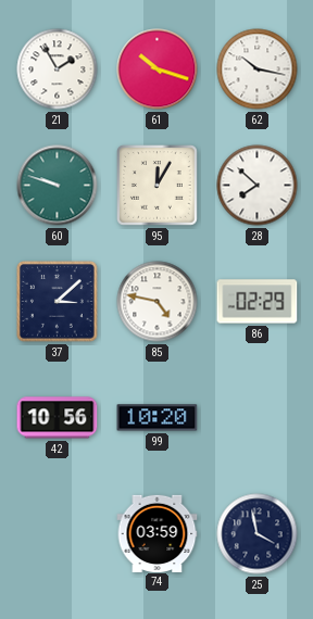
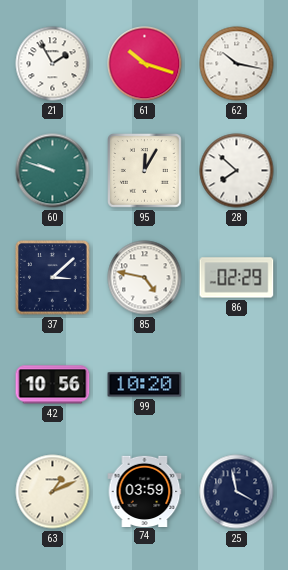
63: none -> 1:11
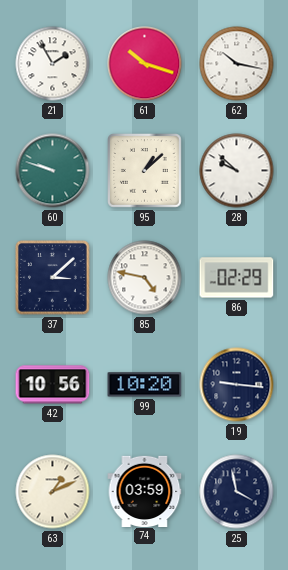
95: 12:05 -> 1:08
28: 7:52 -> 9:52
19: none -> 9:16
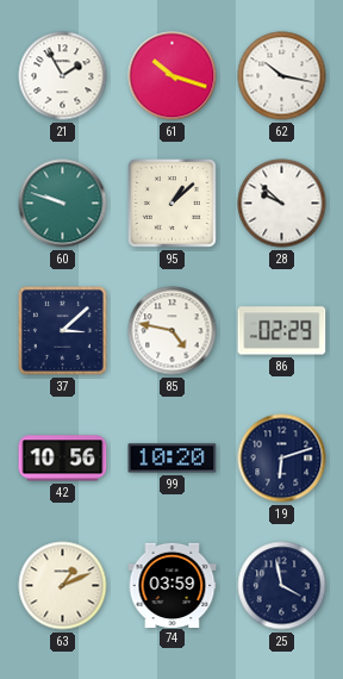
19: 9:16 -> 6:12
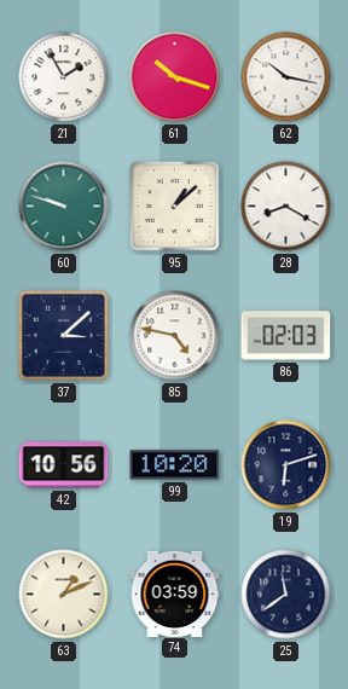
28: 9:52 -> 8:20
86: 02:29 -> 02:03
25: 3:58 -> 11:39
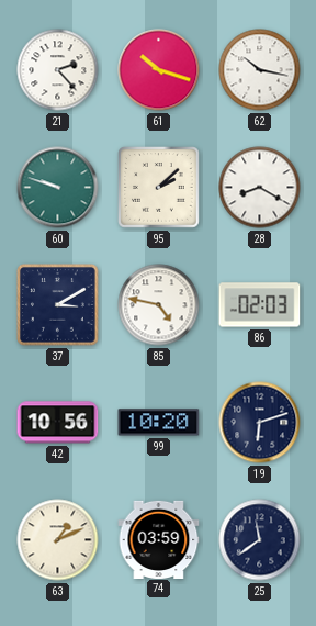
21: 1:55 -> 2:23
95: 1:08 -> 2:08
37: 3:08 -> 3:10
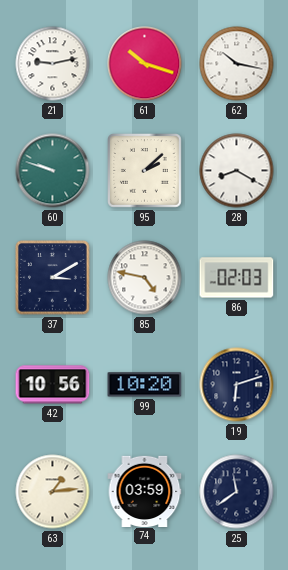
21: 2:23 -> 9:13
63: 1:11 -> 1:14
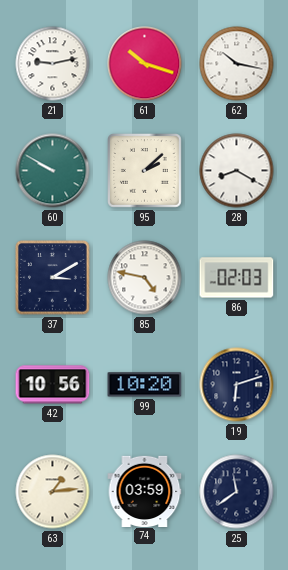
60: 9:48 -> 9:50
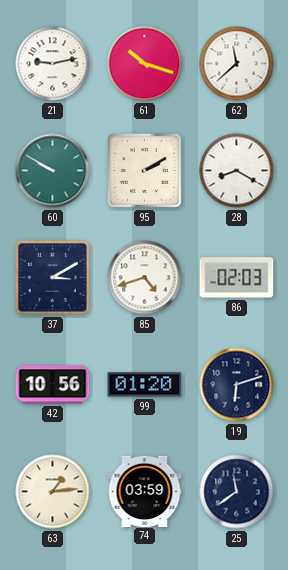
62: 10:17 -> 11:38
95: 2:08 -> 2:10
85: 4:47 -> 4:42
99: 10:20 -> 01:20
